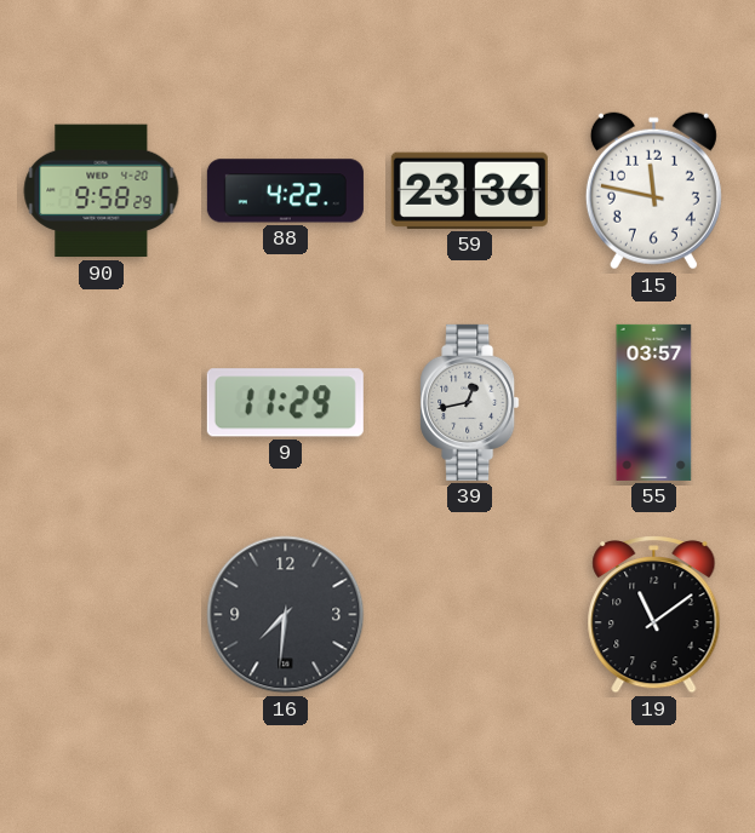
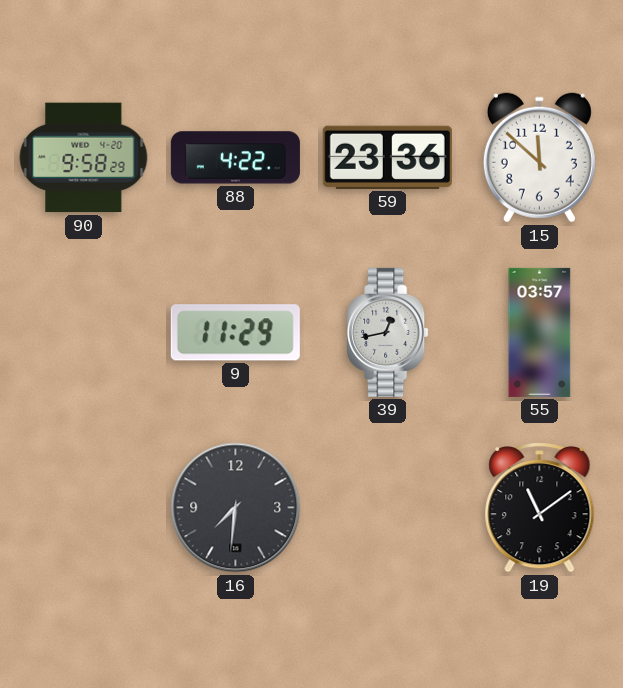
15: 11:47 -> 11:52
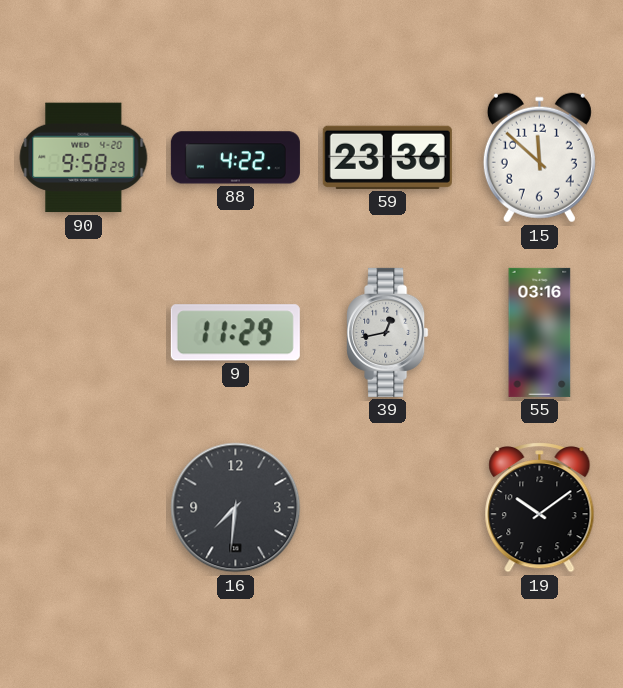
55: 03:57 -> 03:16
19: 11:09 -> 10:09
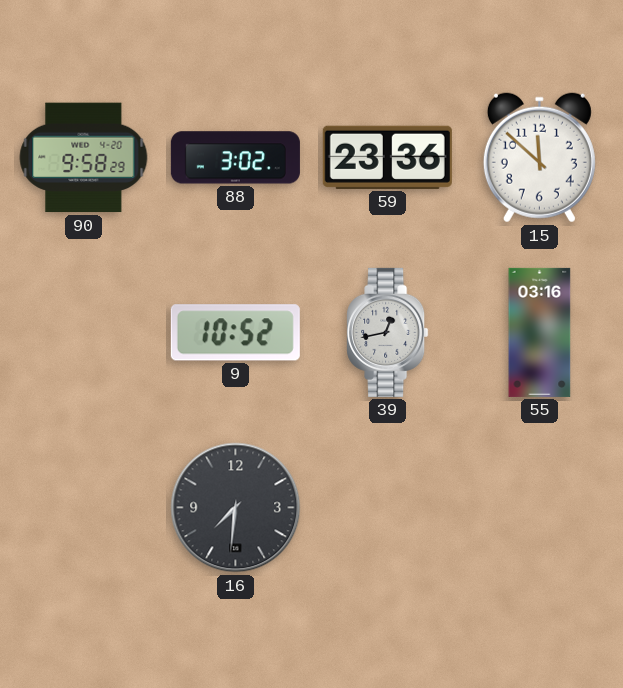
88: 4:22 -> 3:02
9: 11:29 -> 10:52
19: 10:09 -> none
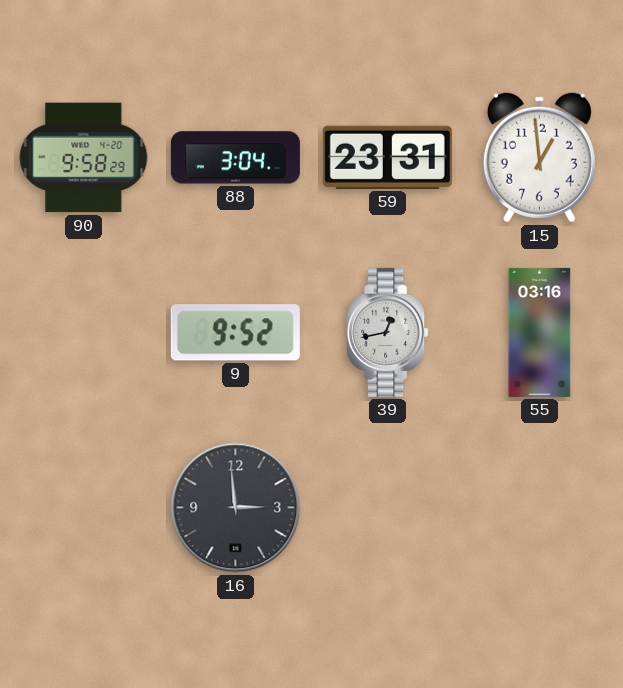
88: 3:02 -> 3:04
59: 23:36 -> 23:31
15: 11:52 -> 12:59
9: 10:52 -> 9:52
16: 7:31 -> 2:59
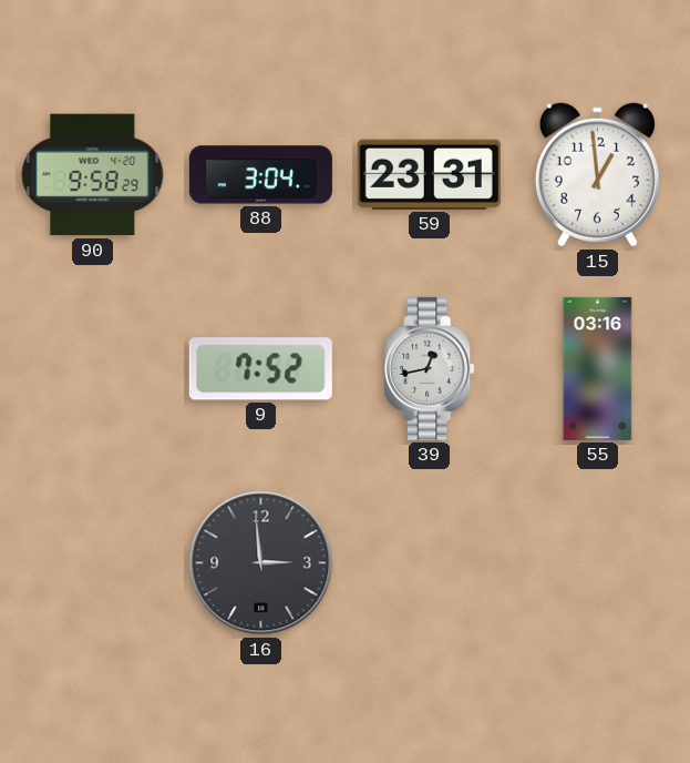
9: 9:52 -> 7:52
